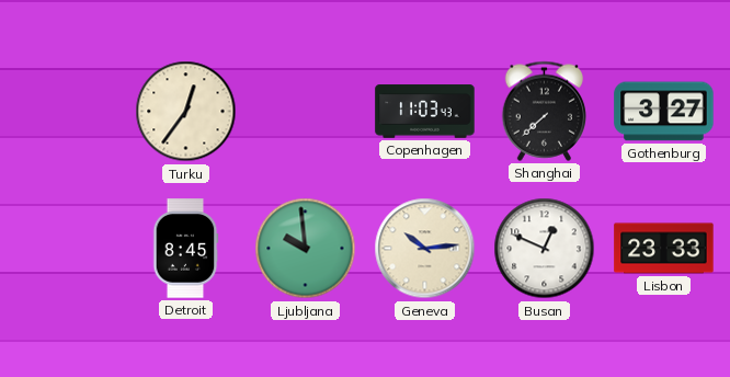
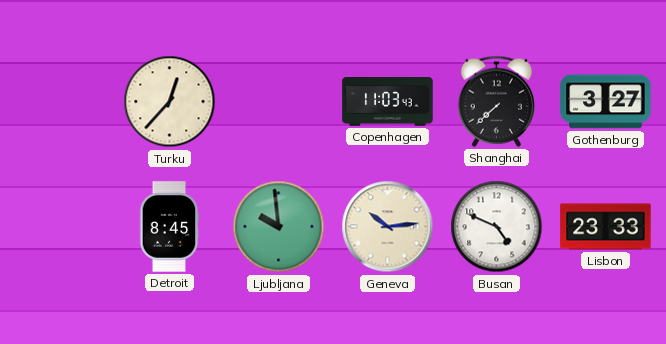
Turku: 12:36 -> 12:37
Busan: 12:49 -> 4:49
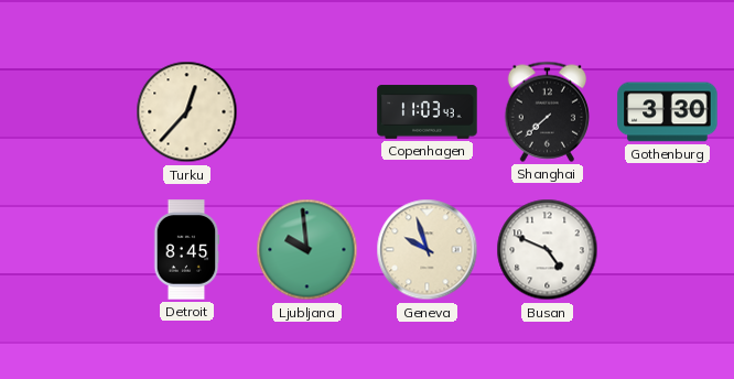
Gothenburg: 3:27 -> 3:30
Geneva: 10:14 -> 9:57
Lisbon: 23:33 -> none
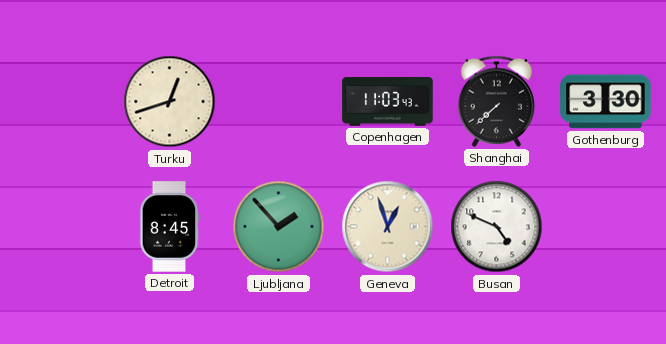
Turku: 12:37 -> 12:42
Ljubljana: 9:59 -> 1:53
Geneva: 9:57 -> 12:57
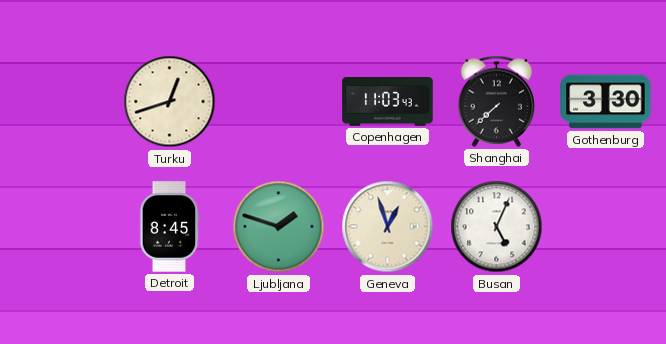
Ljubljana: 1:53 -> 1:48
Busan: 4:49 -> 5:04
